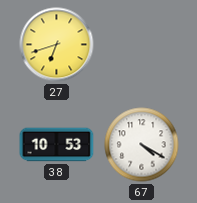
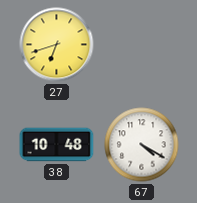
38: 10:53 -> 10:48
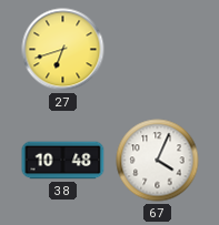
67: 4:20 -> 4:04
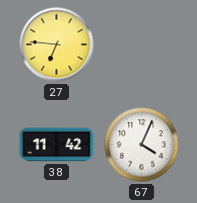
27: 6:42 -> 6:46
38: 10:48 -> 11:42
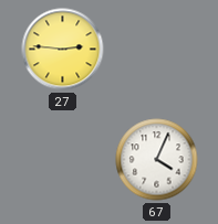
27: 6:46 -> 2:46
38: 11:42 -> none
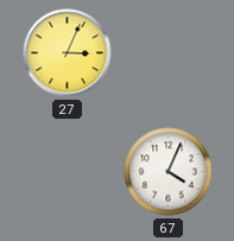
27: 2:46 -> 3:04
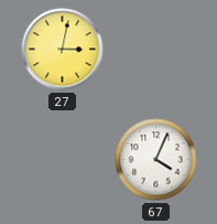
27: 3:04 -> 3:02
